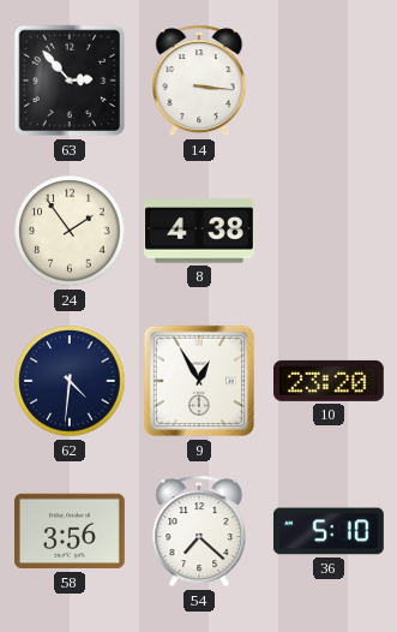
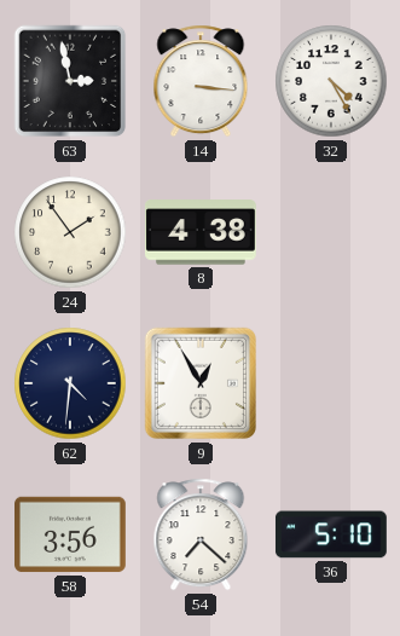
63: 2:53 -> 2:58
32: none -> 4:25
10: 23:20 -> none
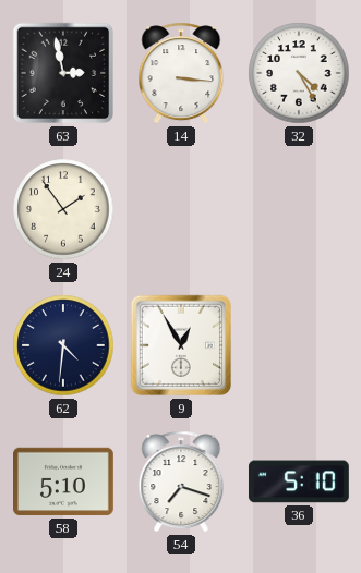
8: 4:38 -> none
58: 3:56 -> 5:10
54: 7:22 -> 7:18
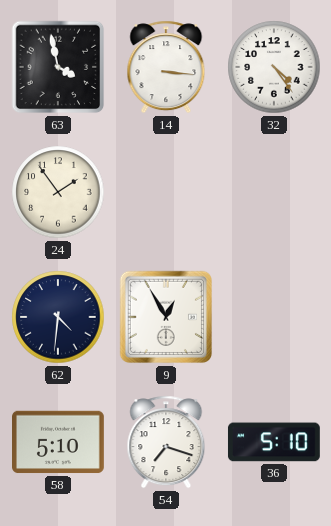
63: 2:58 -> 3:58
32: 4:25 -> 4:24
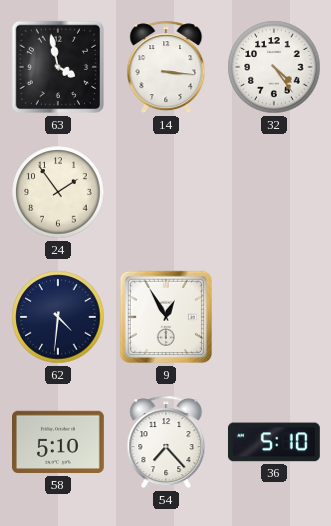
54: 7:18 -> 7:23
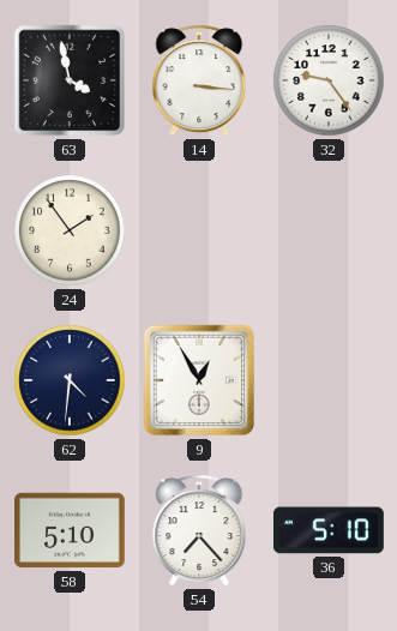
32: 4:24 -> 9:24
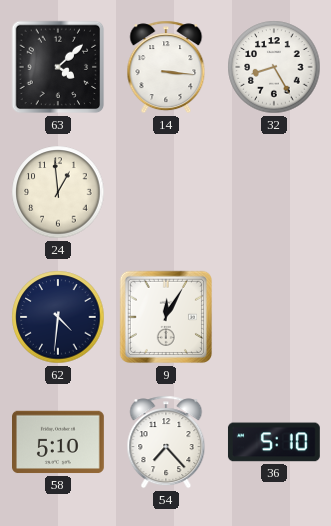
63: 3:58 -> 4:08
32: 9:24 -> 8:25
24: 1:54 -> 12:59
9: 12:55 -> 12:05
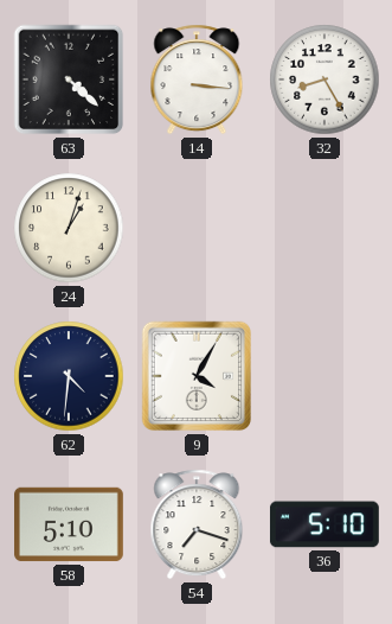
63: 4:08 -> 4:22
24: 12:59 -> 1:03
9: 12:05 -> 4:05
54: 7:23 -> 7:18
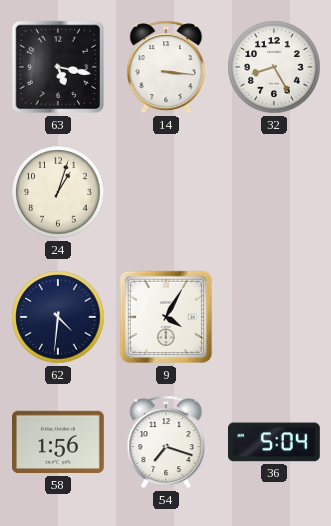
63: 4:22 -> 5:17
58: 5:10 -> 1:56
36: 5:10 -> 5:04
